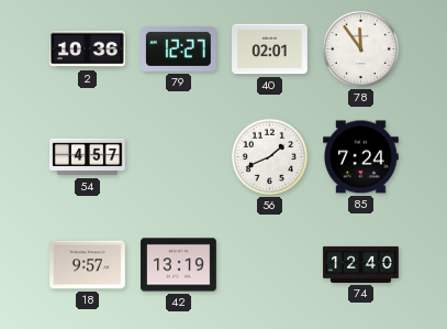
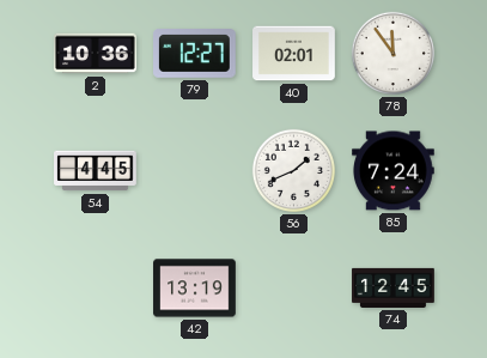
54: 4:57 -> 4:45
18: 9:57 -> none
74: 12:40 -> 12:45
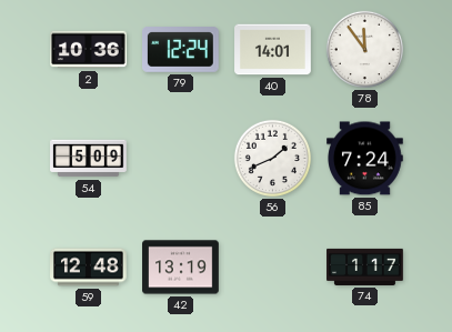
79: 12:27 -> 12:24
40: 02:01 -> 14:01
54: 4:45 -> 5:09
59: none -> 12:48
74: 12:45 -> 1:17
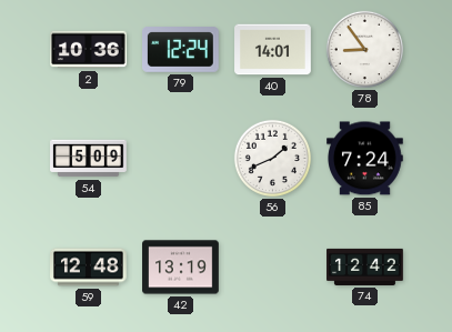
78: 11:54 -> 8:54
74: 1:17 -> 12:42
